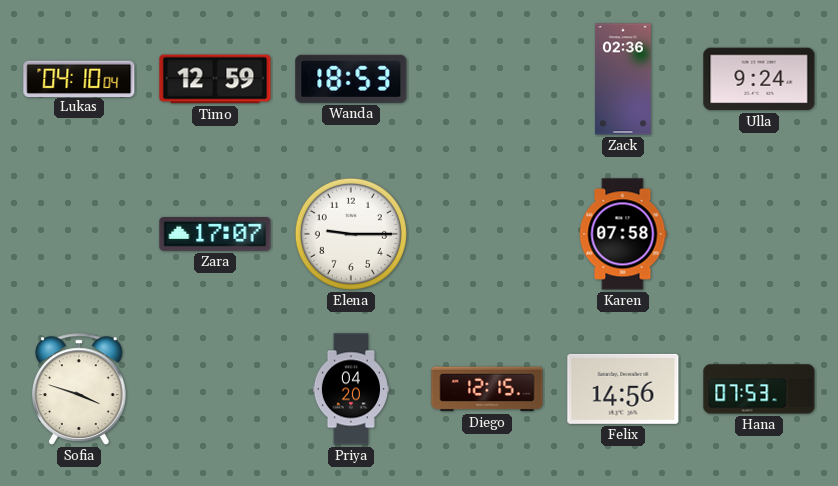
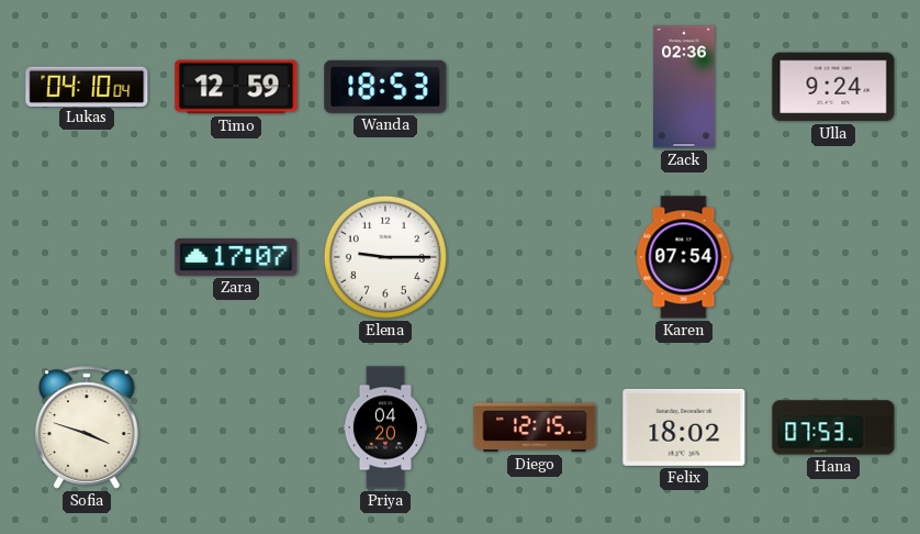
Karen: 07:58 -> 07:54
Felix: 14:56 -> 18:02
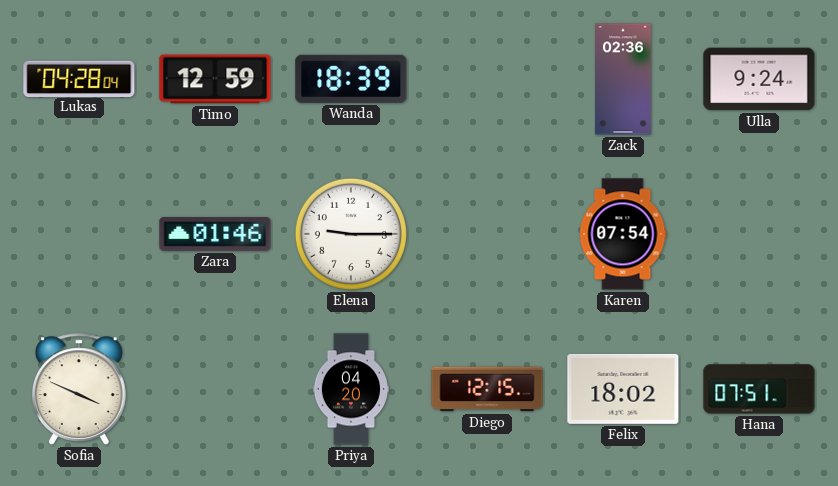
Lukas: 04:10 -> 04:28
Wanda: 18:53 -> 18:39
Zara: 17:07 -> 01:46
Sofia: 3:48 -> 3:49
Hana: 07:53 -> 07:51
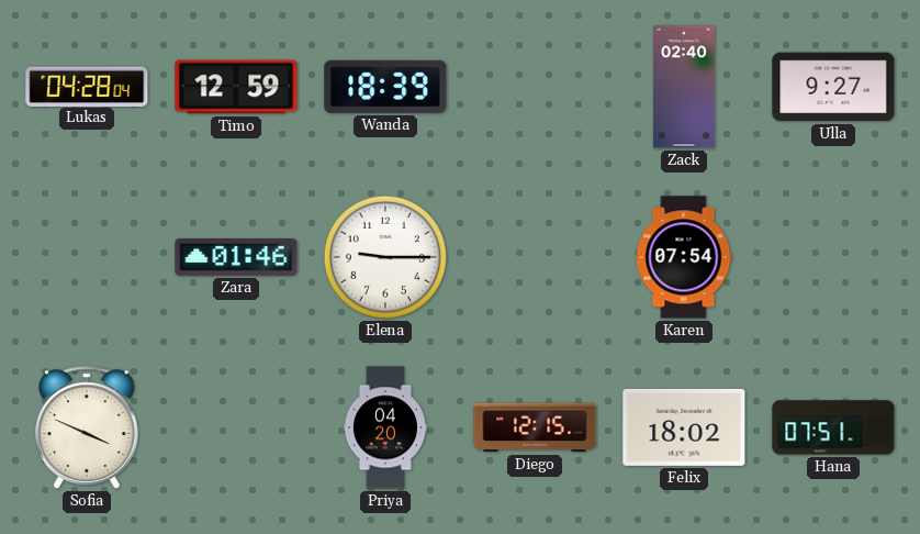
Zack: 02:36 -> 02:40
Ulla: 9:24 -> 9:27
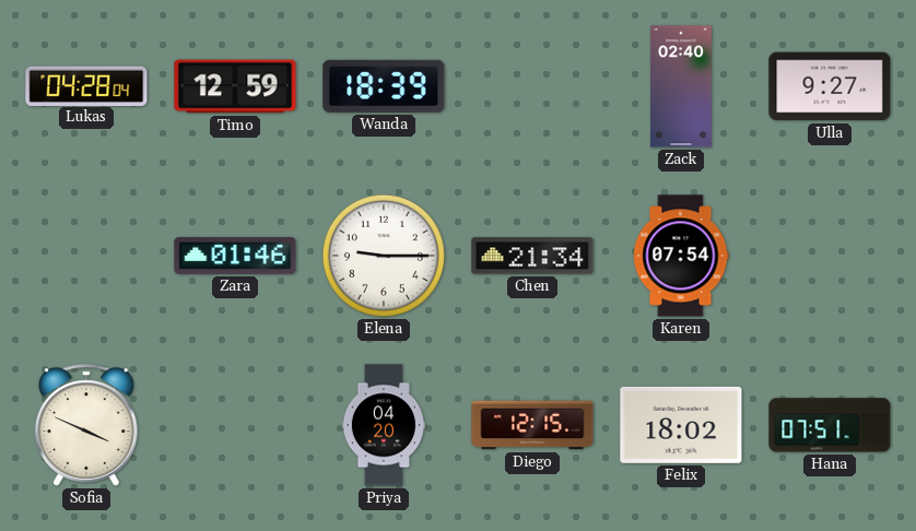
Chen: none -> 21:34
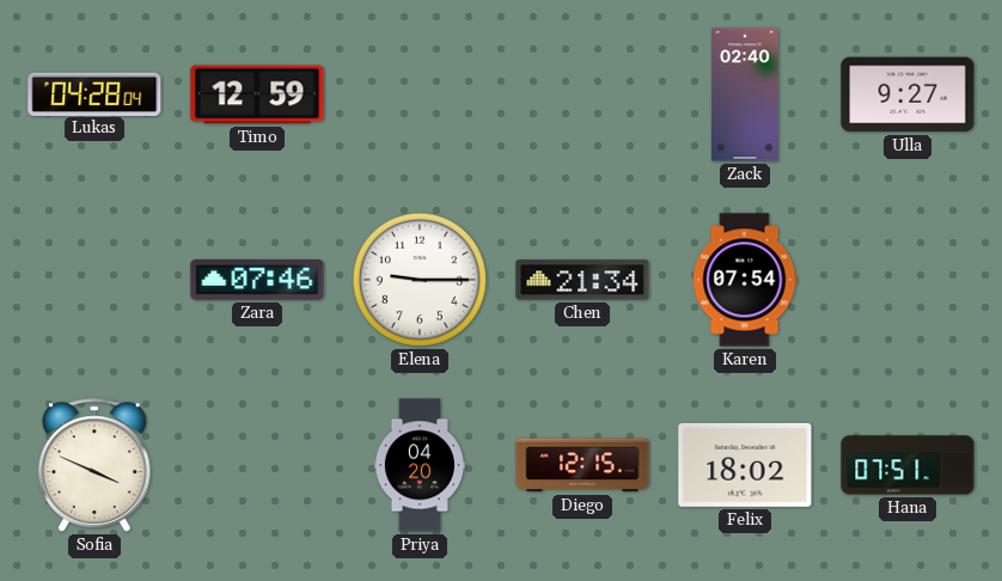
Wanda: 18:39 -> none
Zara: 01:46 -> 07:46
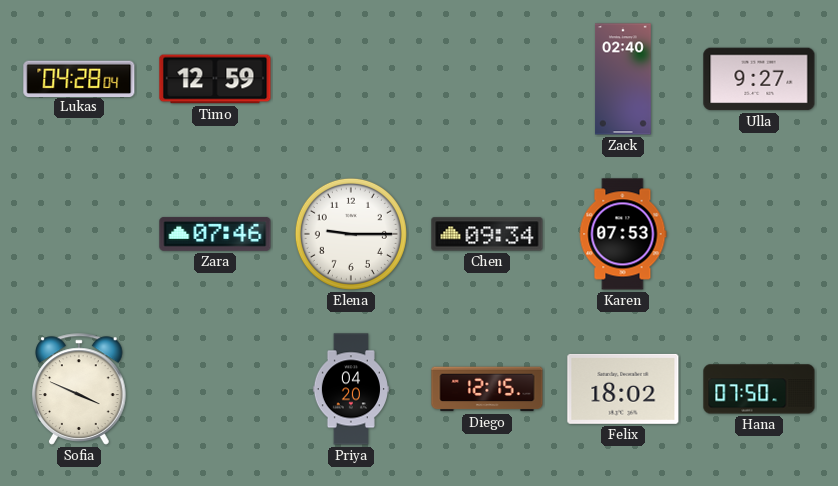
Chen: 21:34 -> 09:34
Karen: 07:54 -> 07:53
Hana: 07:51 -> 07:50
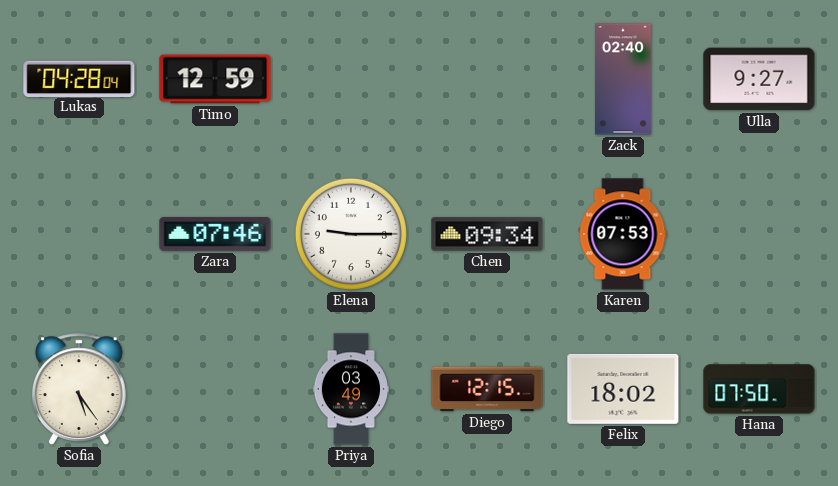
Sofia: 3:49 -> 5:24
Priya: 04:20 -> 03:49
